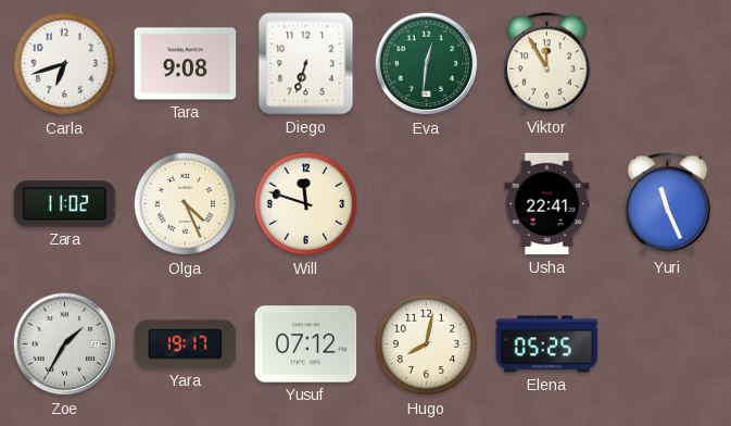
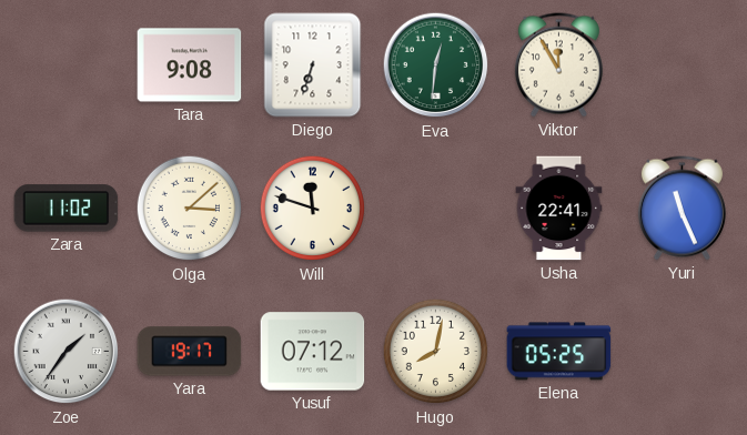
Carla: 6:42 -> none
Olga: 4:26 -> 3:08
Zoe: 1:35 -> 1:36
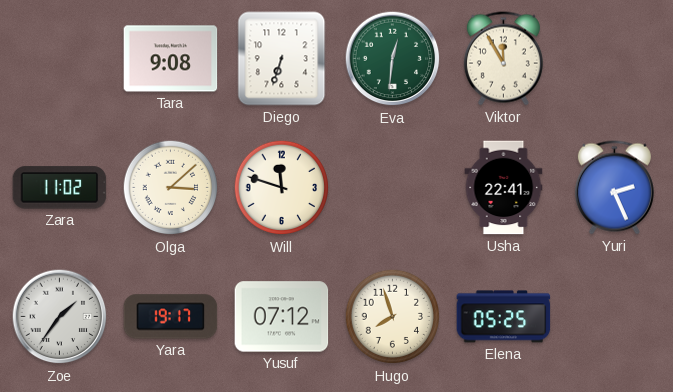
Yuri: 11:26 -> 2:26
Hugo: 8:02 -> 7:57
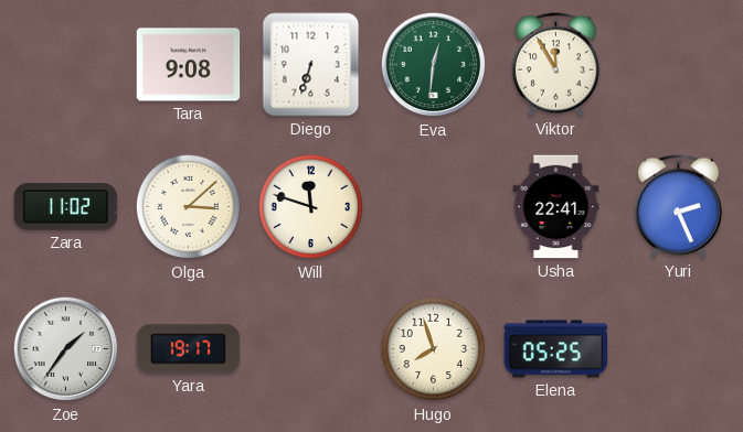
Yusuf: 07:12 -> none
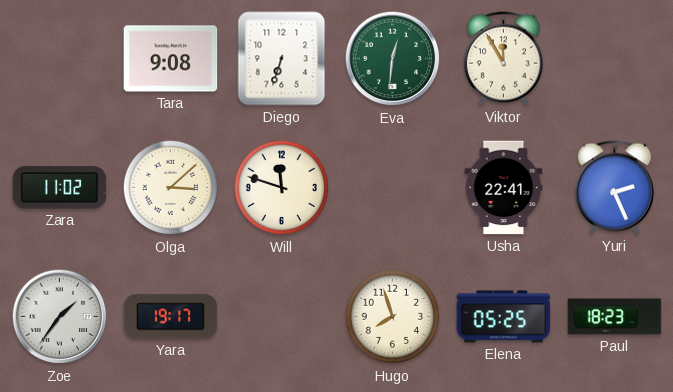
Paul: none -> 18:23
